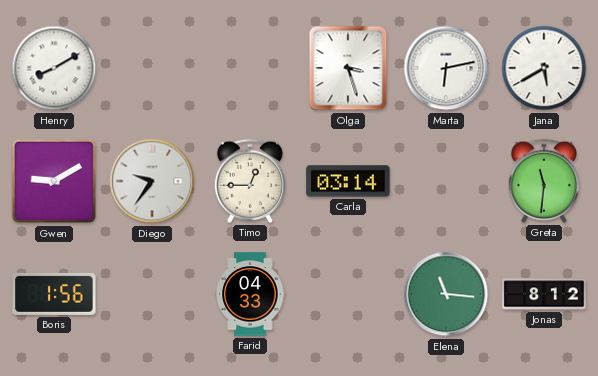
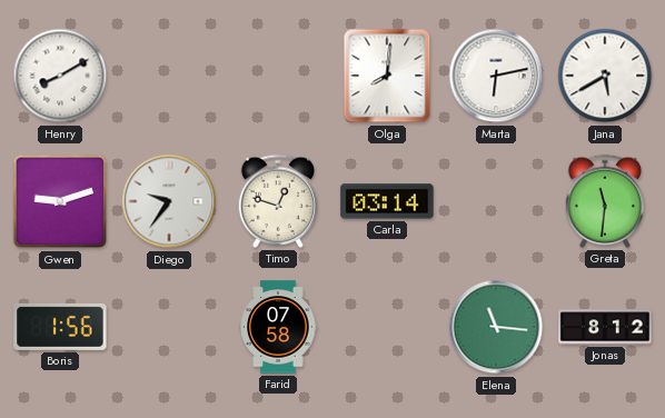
Olga: 3:27 -> 8:01
Gwen: 9:10 -> 9:12
Timo: 12:45 -> 12:48
Farid: 04:33 -> 07:58
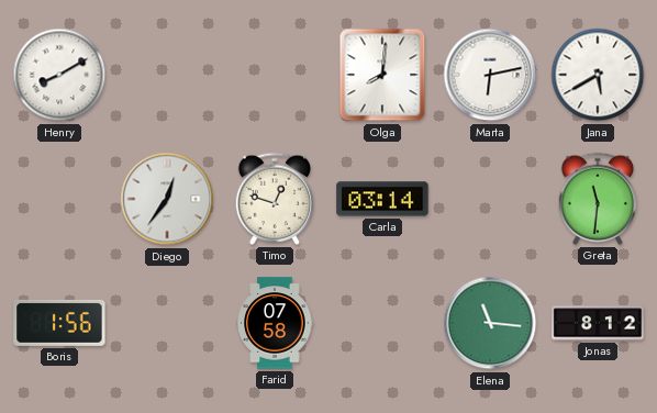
Gwen: 9:12 -> none
Diego: 9:36 -> 12:36
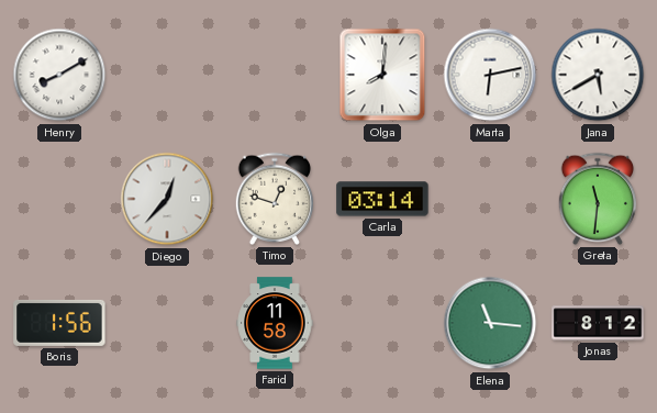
Diego: 12:36 -> 12:37
Farid: 07:58 -> 11:58
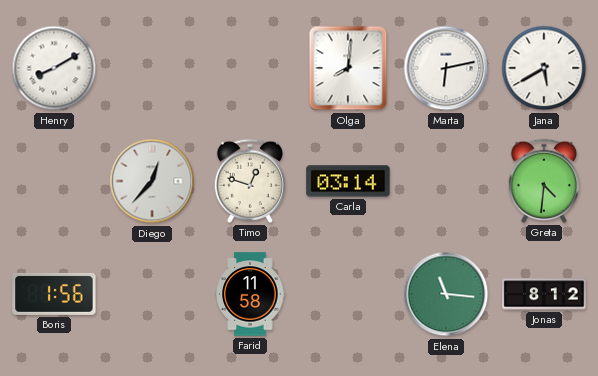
Greta: 11:31 -> 4:31
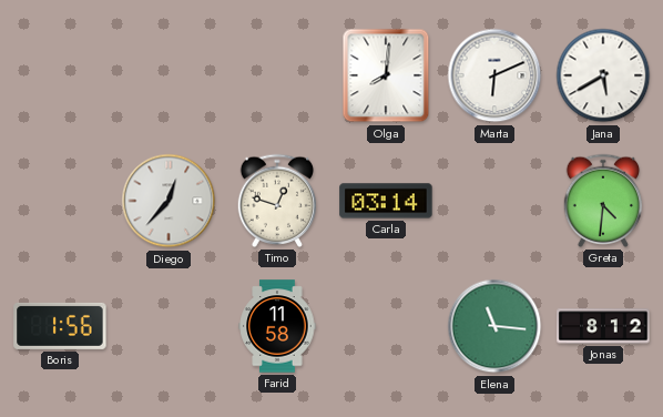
Henry: 8:10 -> none
Marta: 6:13 -> 6:11
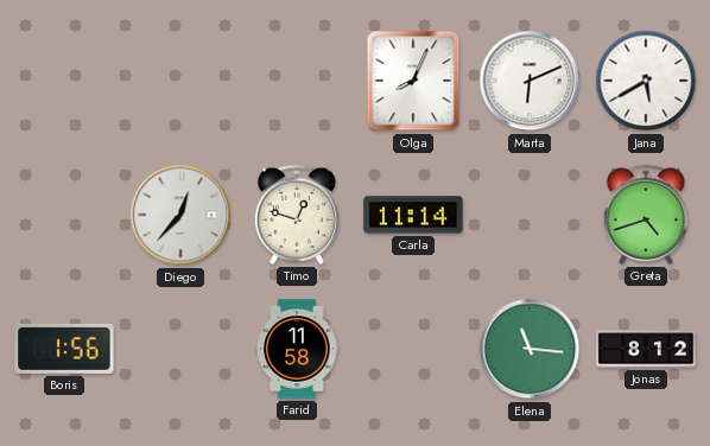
Olga: 8:01 -> 8:04
Carla: 03:14 -> 11:14
Greta: 4:31 -> 4:42
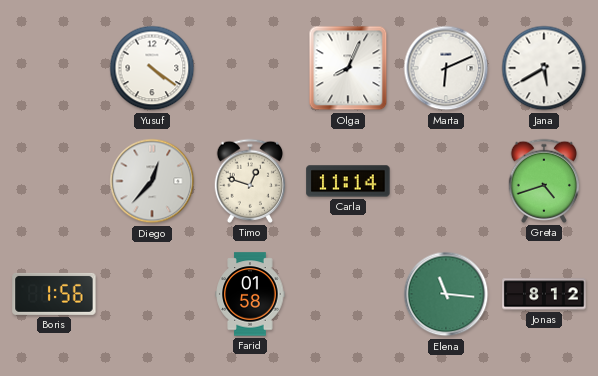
Yusuf: none -> 4:21
Farid: 11:58 -> 01:58
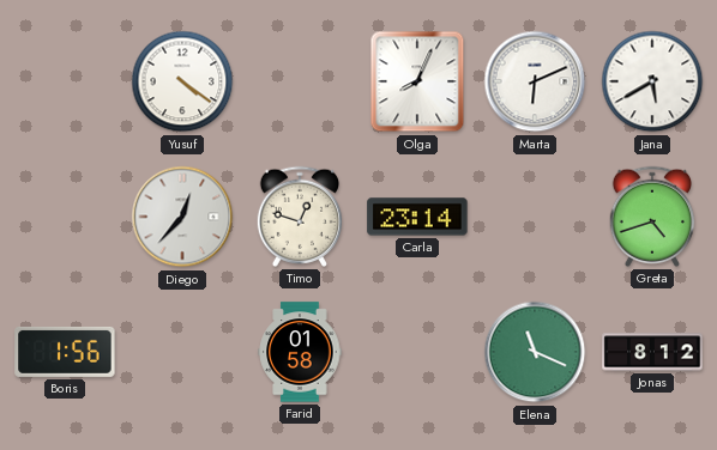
Carla: 11:14 -> 23:14
Elena: 11:16 -> 11:19
